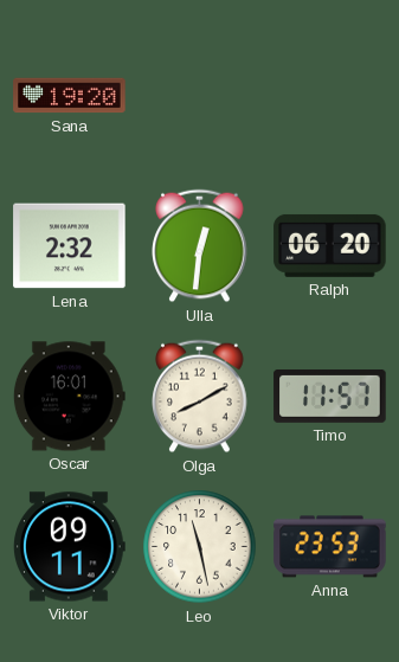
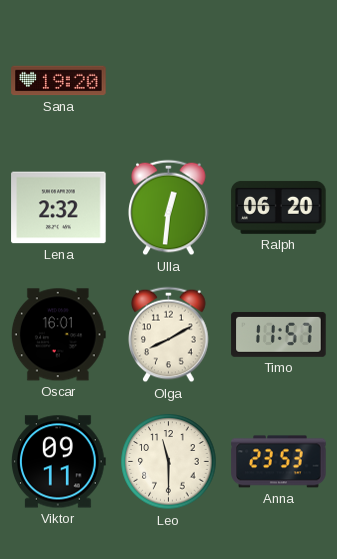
Leo: 11:28 -> 11:30
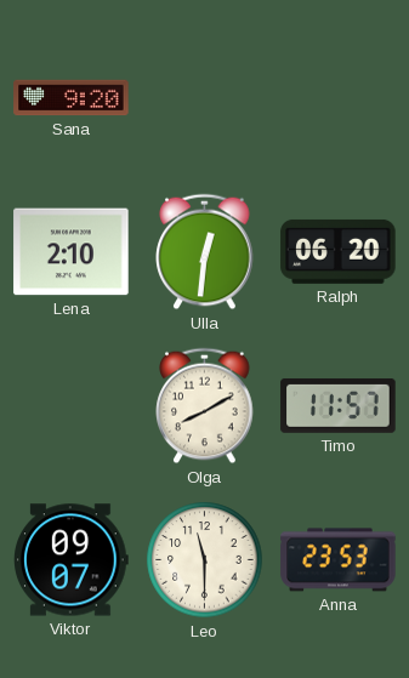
Sana: 19:20 -> 9:20
Lena: 2:32 -> 2:10
Oscar: 16:01 -> none
Viktor: 09:11 -> 09:07
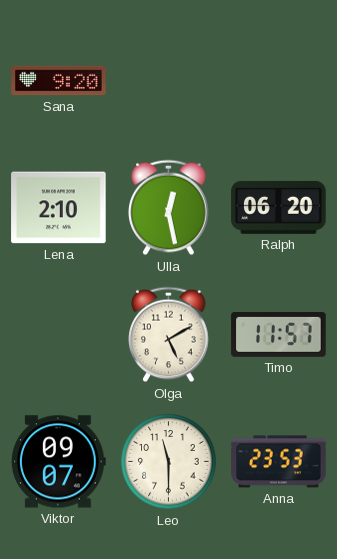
Ulla: 12:31 -> 12:28
Olga: 8:10 -> 5:10
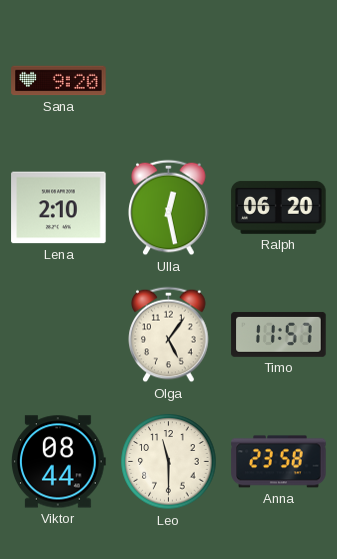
Olga: 5:10 -> 5:06
Viktor: 09:07 -> 08:44
Anna: 23:53 -> 23:58
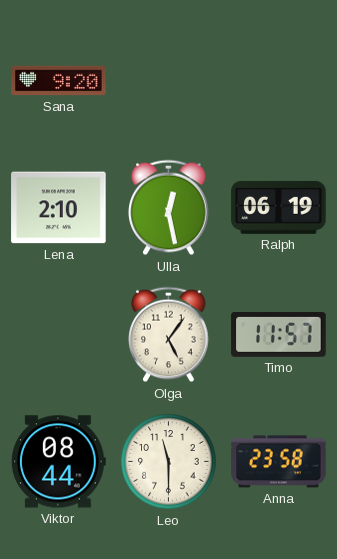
Ralph: 06:20 -> 06:19
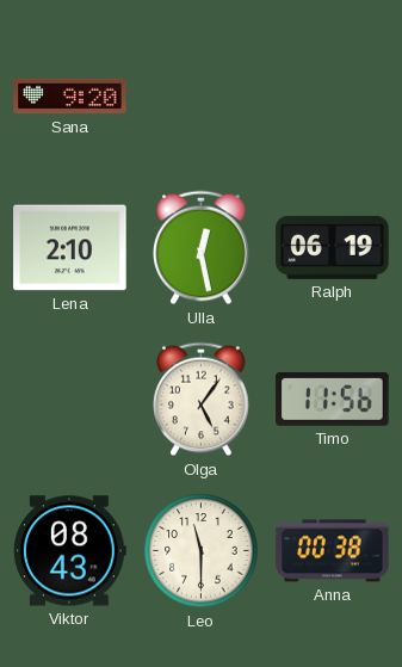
Timo: 11:57 -> 11:56
Viktor: 08:44 -> 08:43
Anna: 23:58 -> 00:38
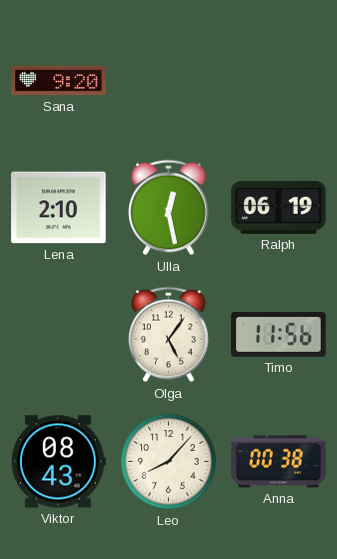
Leo: 11:30 -> 8:07
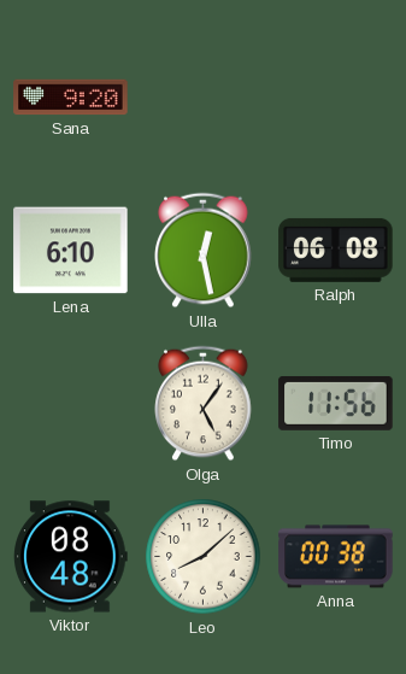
Lena: 2:10 -> 6:10
Ralph: 06:19 -> 06:08
Viktor: 08:43 -> 08:48
Leo: 8:07 -> 8:08
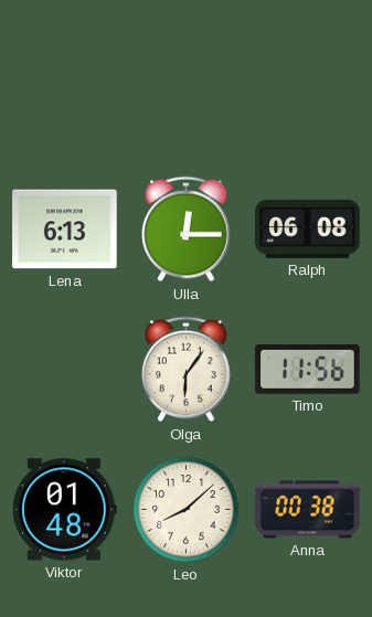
Sana: 9:20 -> none
Lena: 6:10 -> 6:13
Ulla: 12:28 -> 12:15
Olga: 5:06 -> 6:06
Viktor: 08:48 -> 01:48
